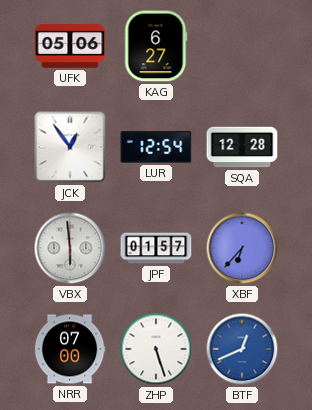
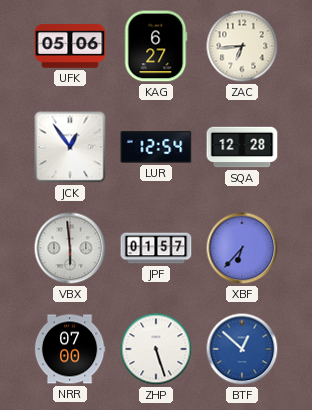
ZAC: none -> 6:44
BTF: 12:41 -> 12:52
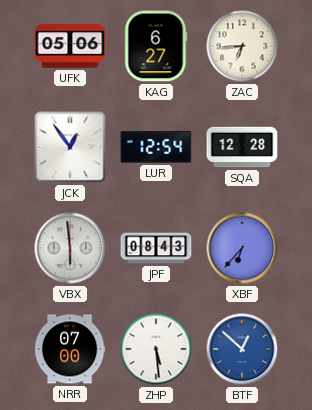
JPF: 01:57 -> 08:43
ZHP: 5:27 -> 5:29
